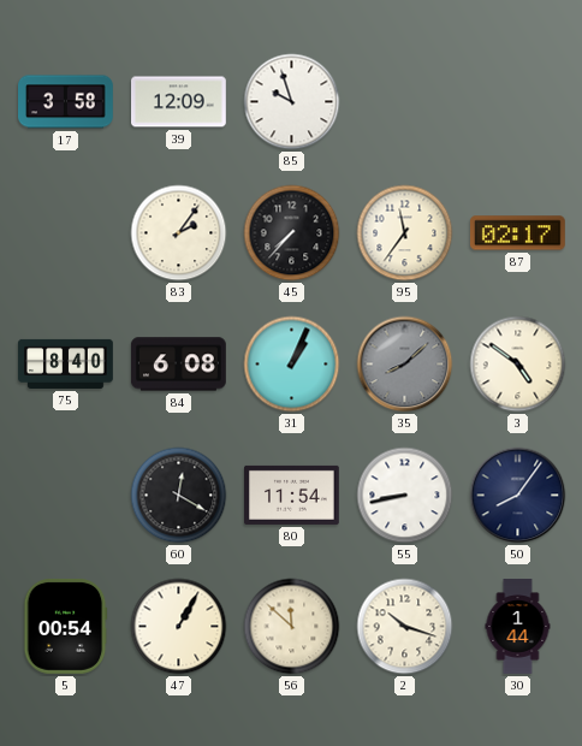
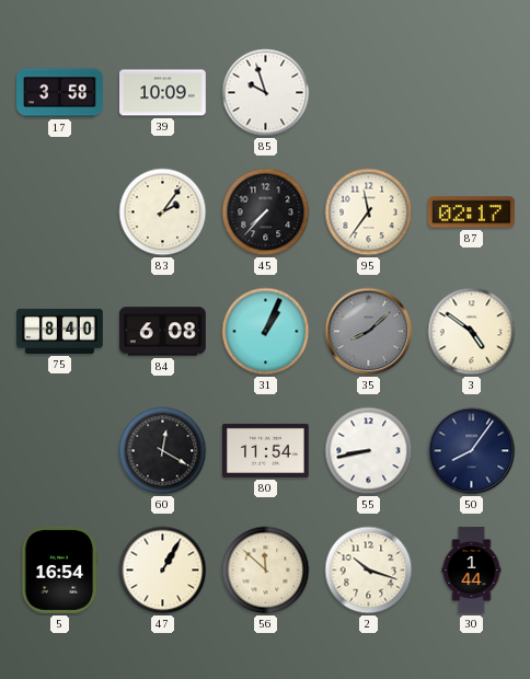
39: 12:09 -> 10:09
5: 00:54 -> 16:54
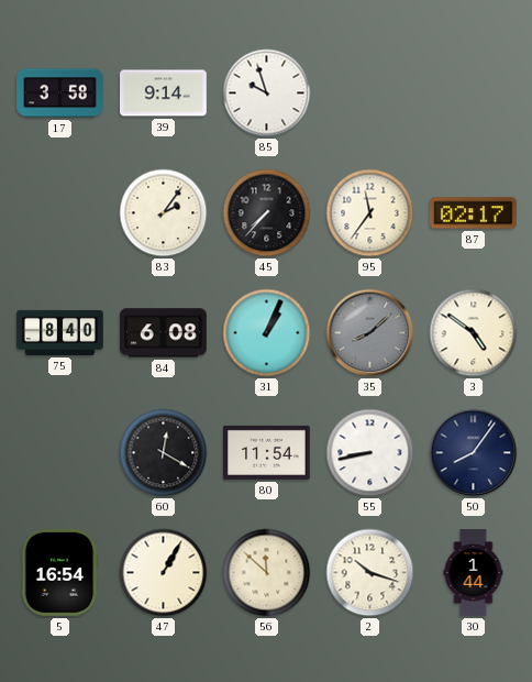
39: 10:09 -> 9:14
